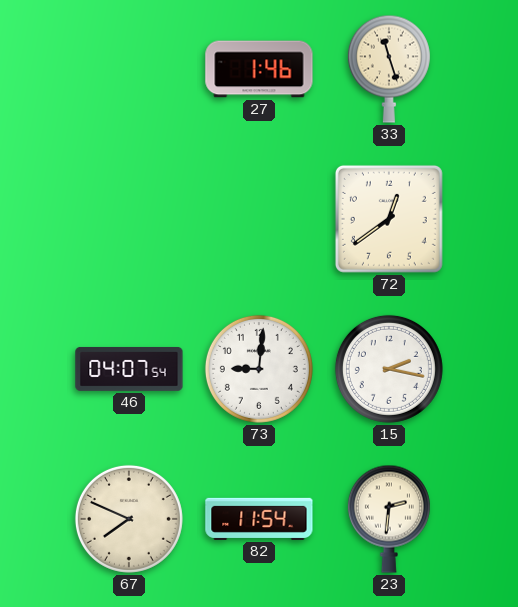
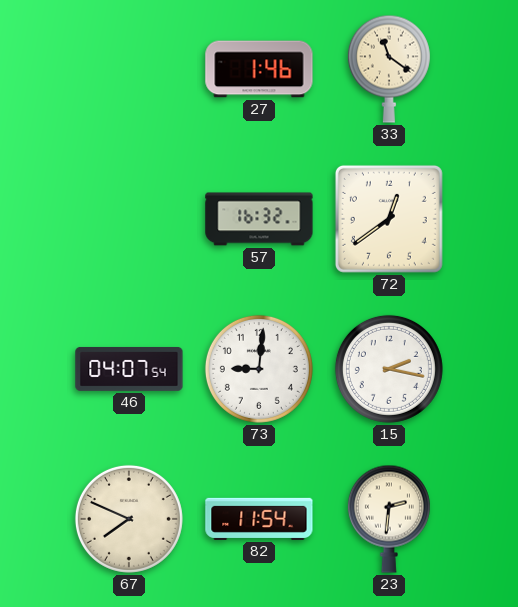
33: 11:27 -> 11:21
57: none -> 16:32
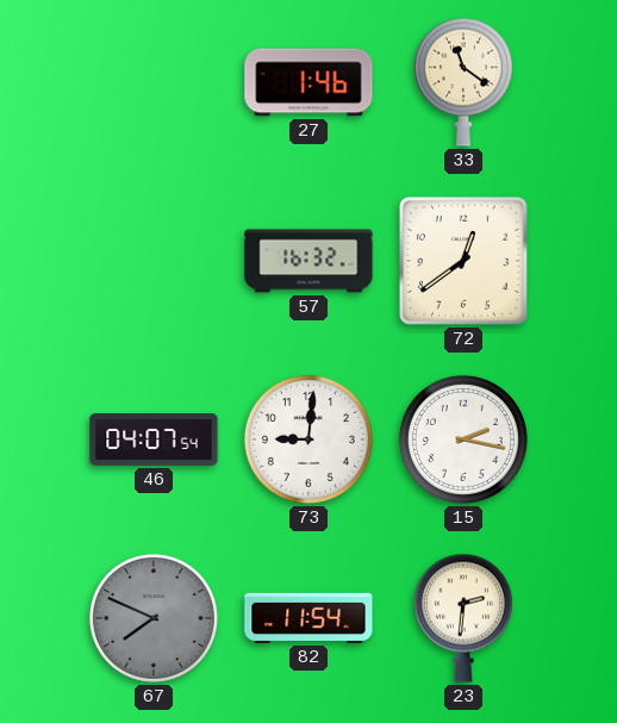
67 dial: cream -> grey
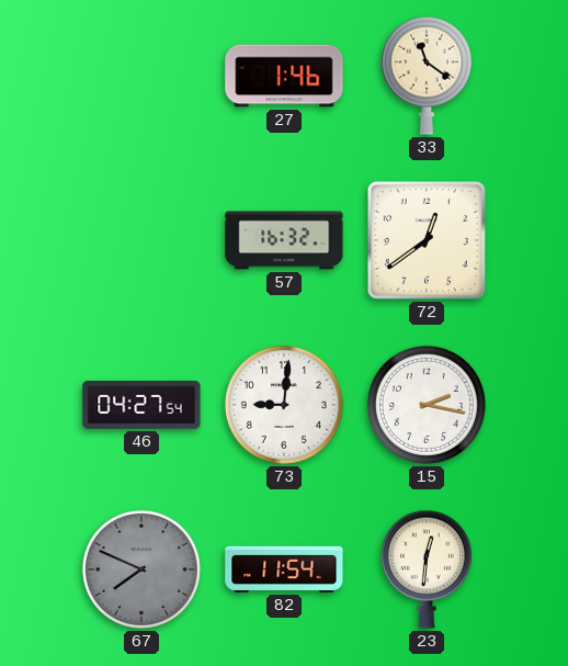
46: 04:07 -> 04:27
23: 2:31 -> 12:31
